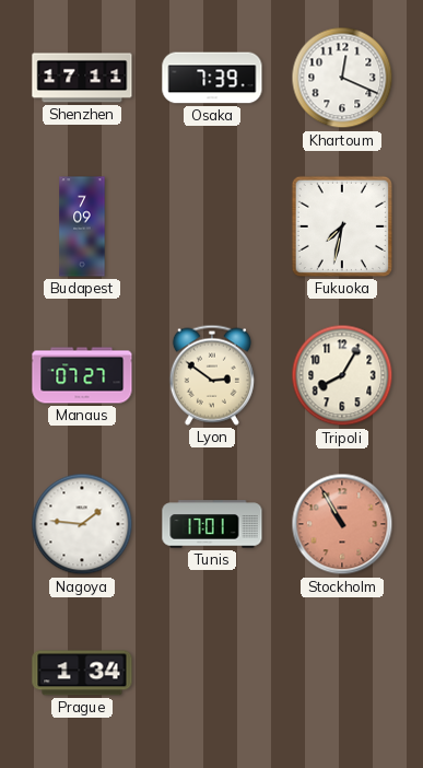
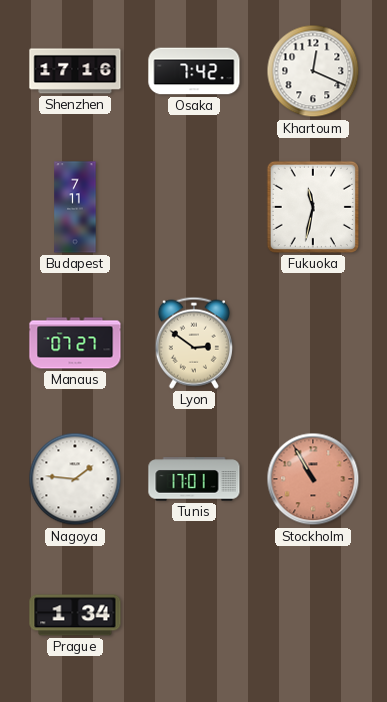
Shenzhen: 17:11 -> 17:16
Osaka: 7:39 -> 7:42
Budapest: 7:09 -> 7:11
Fukuoka: 7:32 -> 11:32
Tripoli: 8:05 -> none
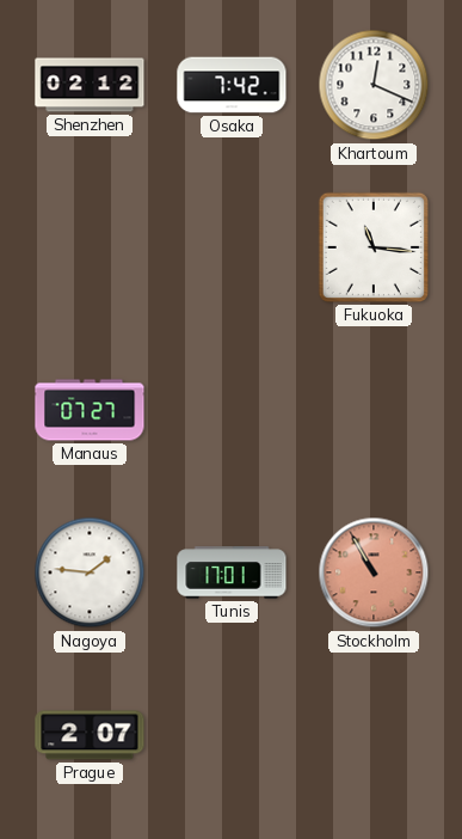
Shenzhen: 17:16 -> 02:12
Budapest: 7:11 -> none
Fukuoka: 11:32 -> 11:16
Lyon: 2:51 -> none
Prague: 1:34 -> 2:07
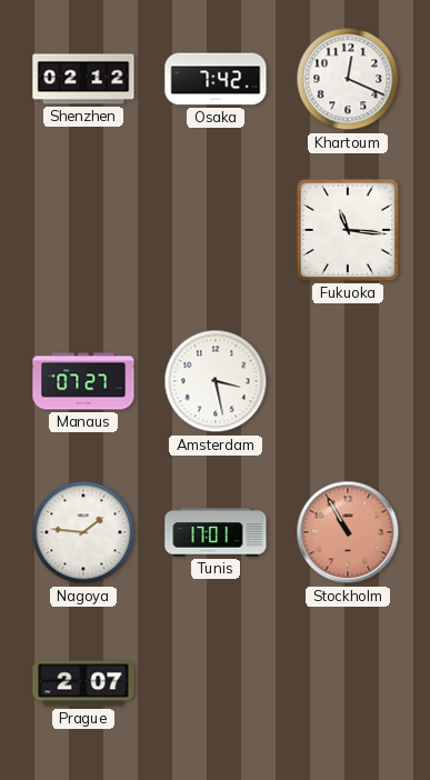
Amsterdam: none -> 3:28
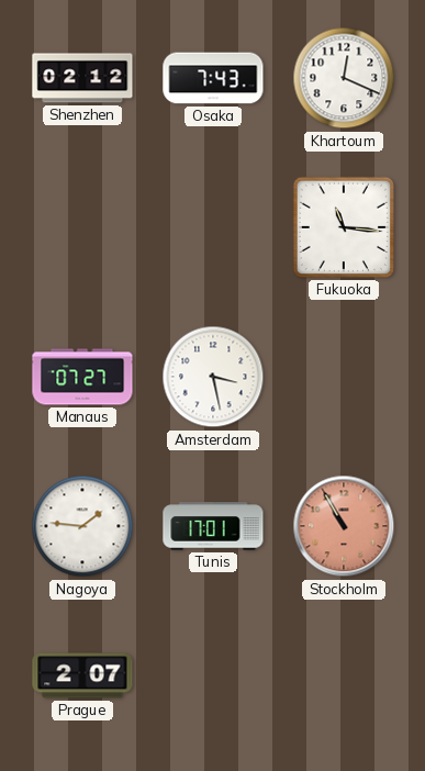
Osaka: 7:42 -> 7:43
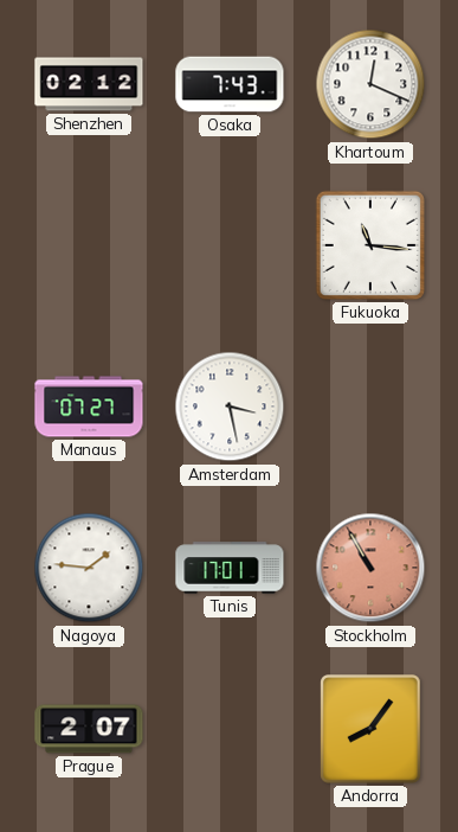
Andorra: none -> 8:06
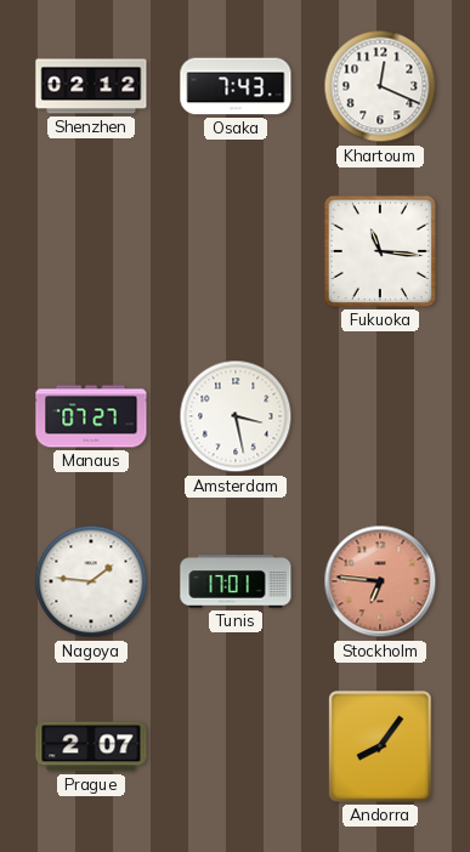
Stockholm: 10:55 -> 6:46
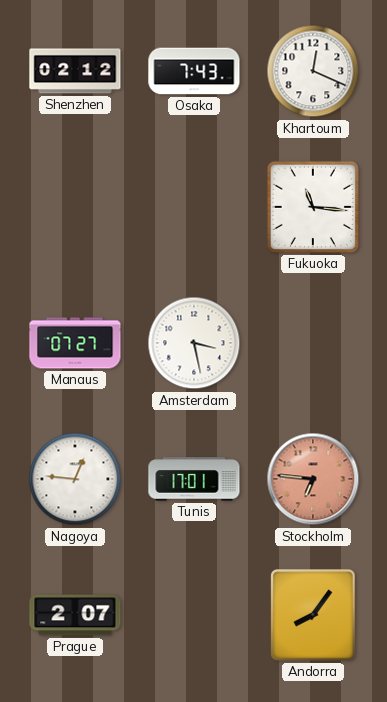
Nagoya: 1:46 -> 12:46
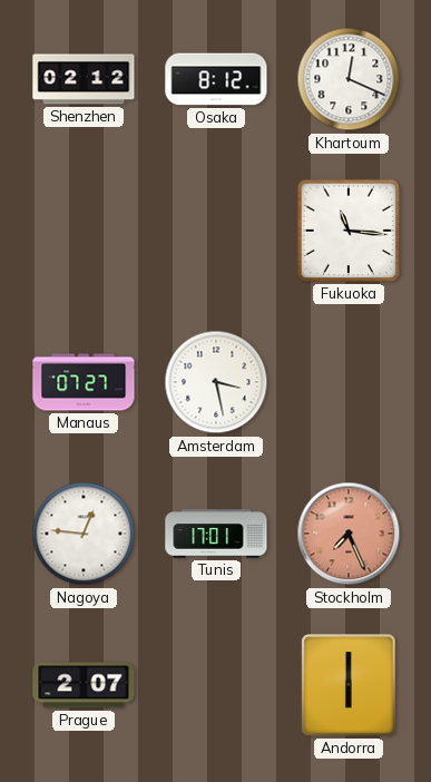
Osaka: 7:43 -> 8:12
Stockholm: 6:46 -> 7:26
Andorra: 8:06 -> 6:00
